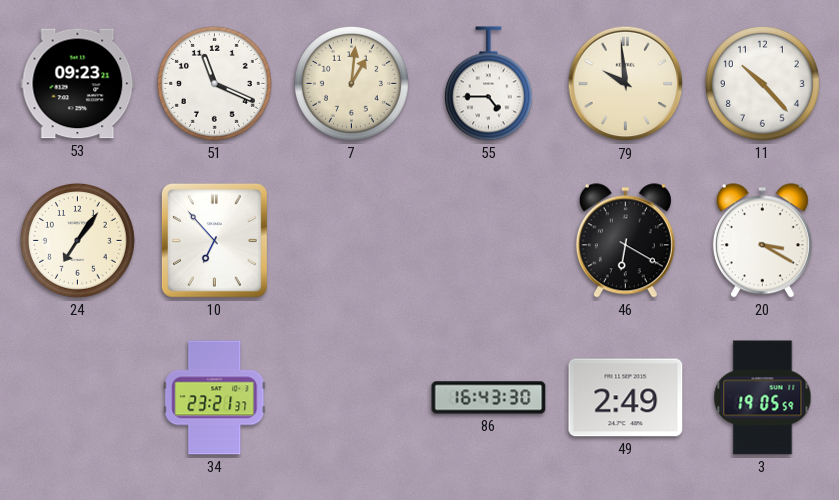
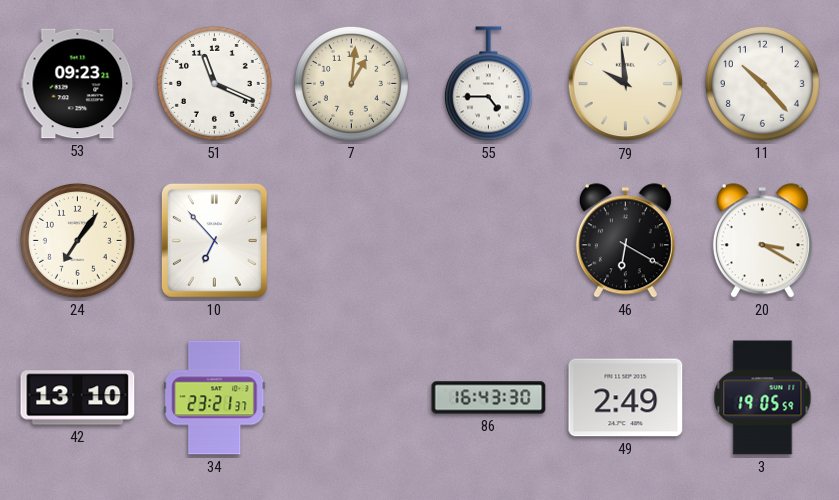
42: none -> 13:10
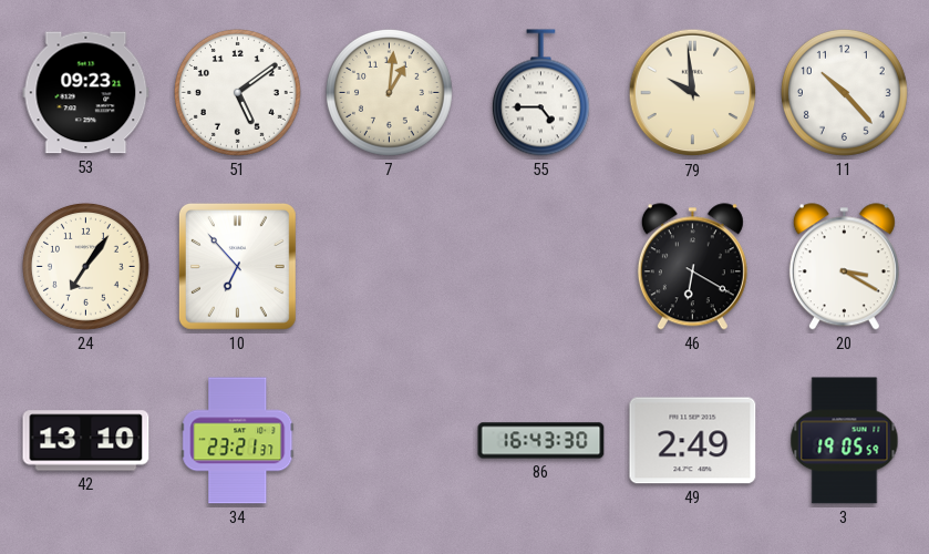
51: 11:19 -> 5:09
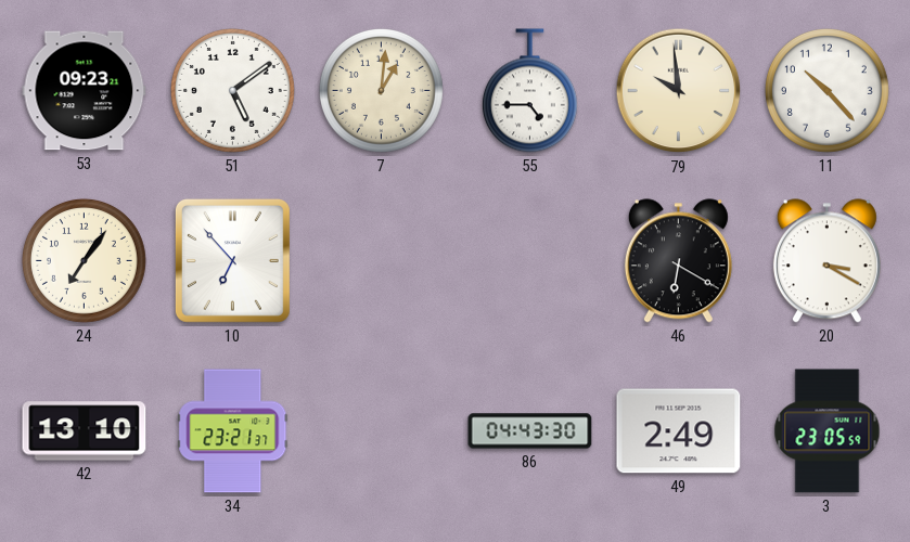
86: 16:43 -> 04:43
3: 19:05 -> 23:05
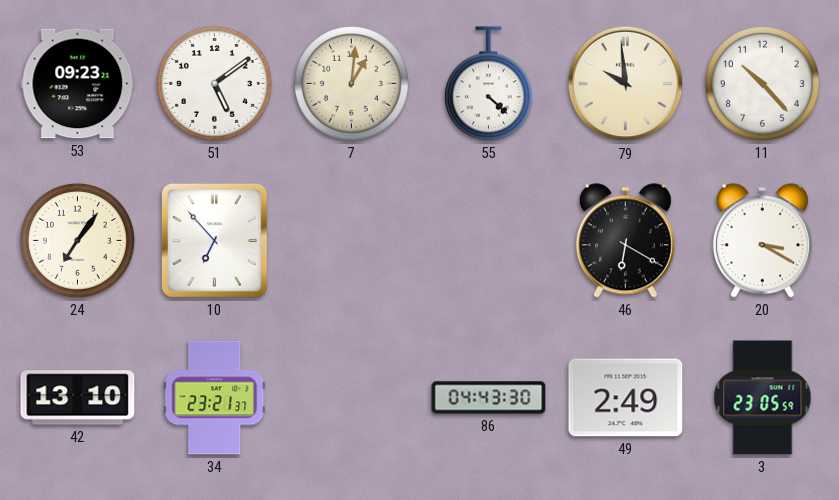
55: 4:45 -> 4:22
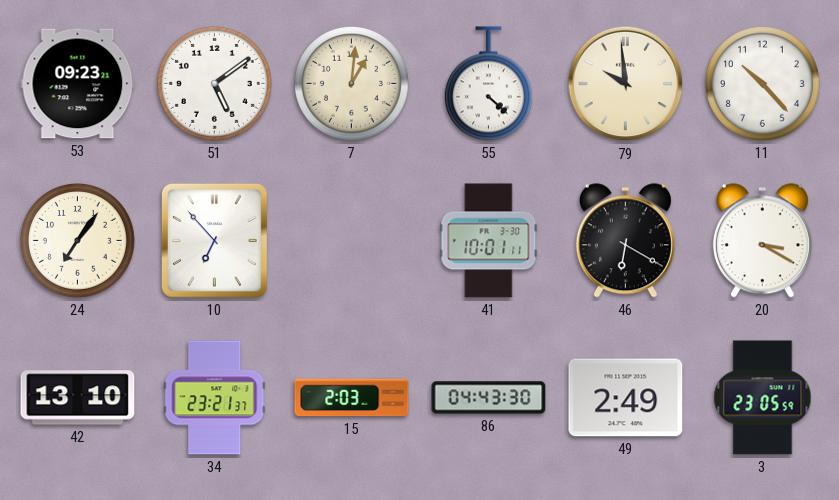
41: none -> 10:01
15: none -> 2:03
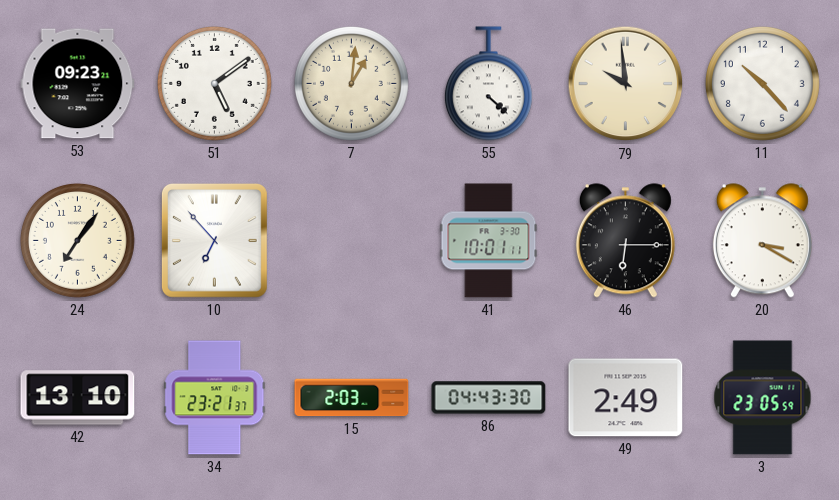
46: 6:20 -> 6:15
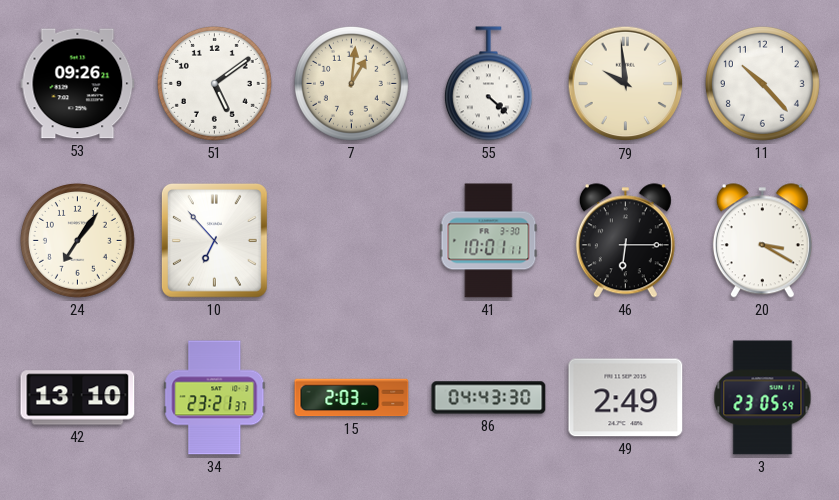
53: 09:23 -> 09:26
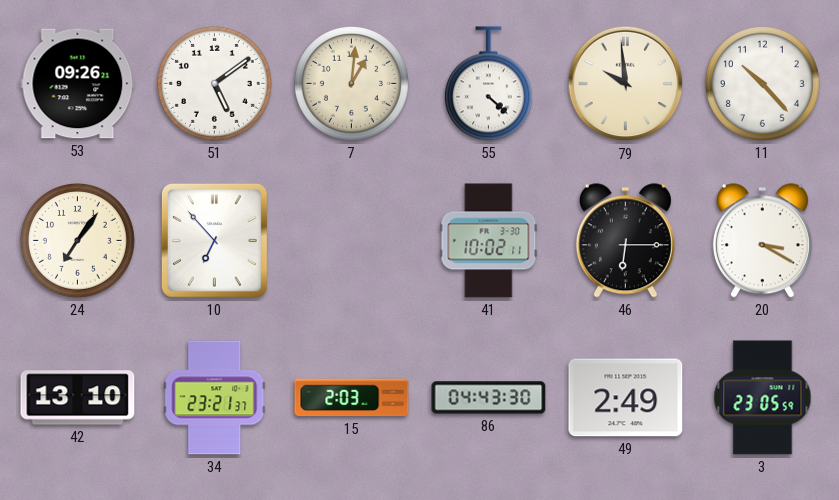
41: 10:01 -> 10:02
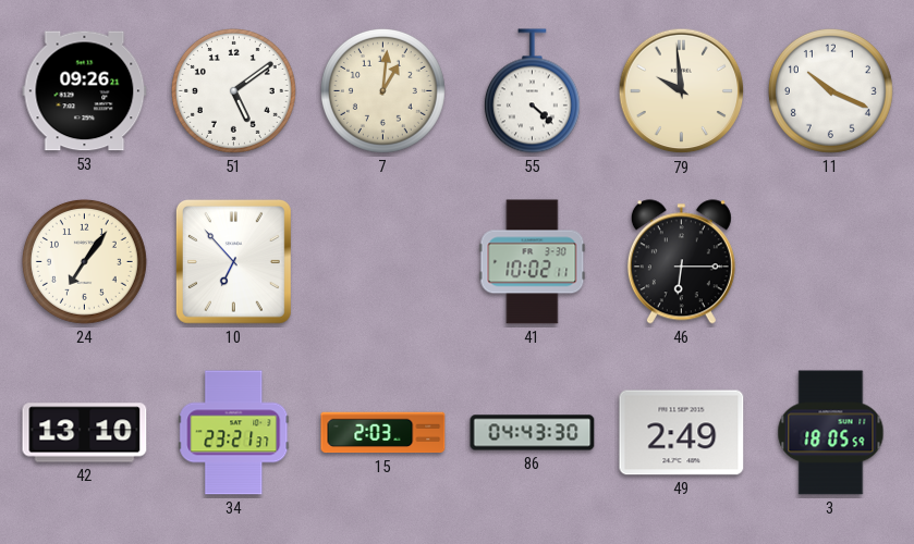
11: 10:23 -> 10:19
20: 3:20 -> none
3: 23:05 -> 18:05
